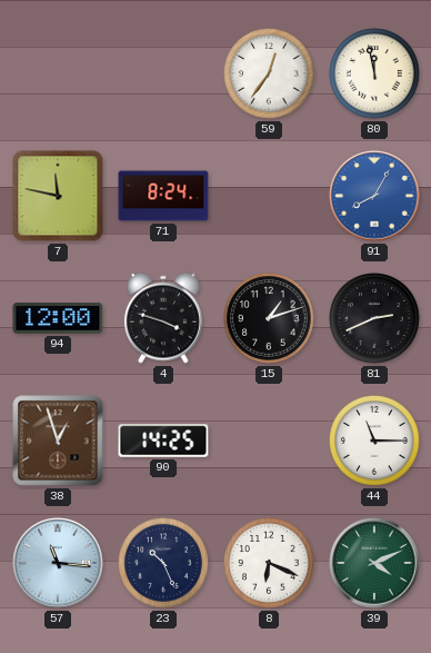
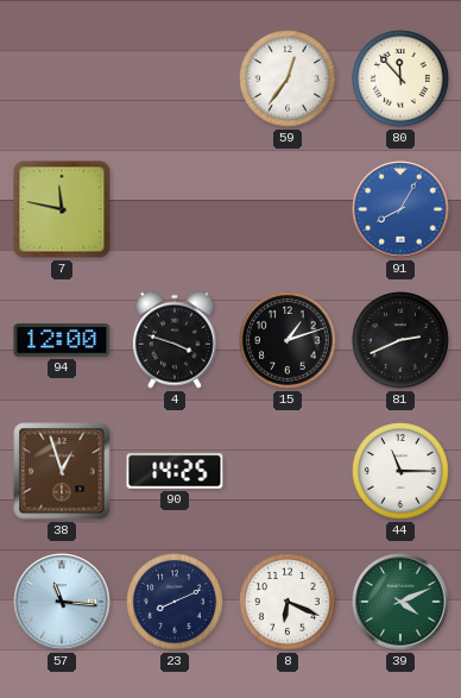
80: 11:58 -> 11:53
71: 8:24 -> none
23: 10:26 -> 8:11
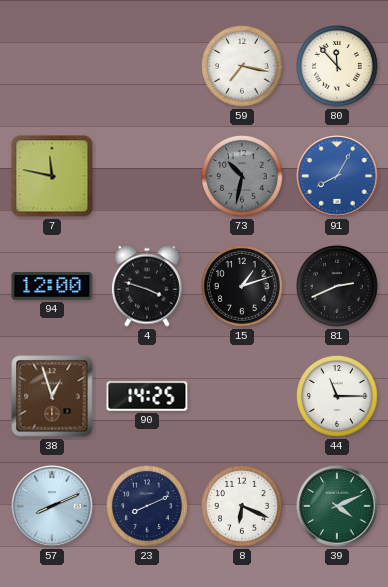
59: 12:36 -> 7:17
73: none -> 10:32
57: 11:16 -> 8:11
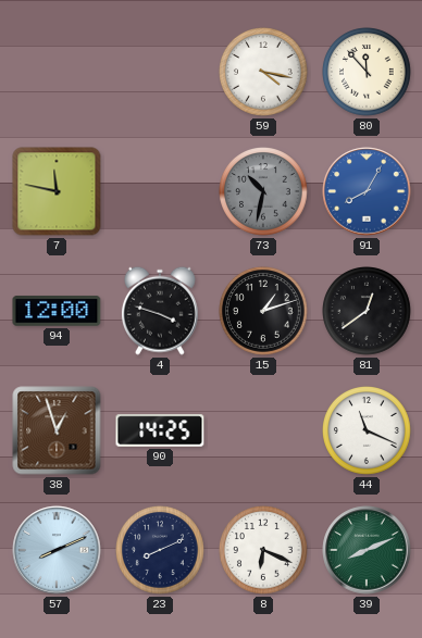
59: 7:17 -> 4:17
81: 2:41 -> 12:39
44: 11:15 -> 11:19
39: 4:11 -> 8:11
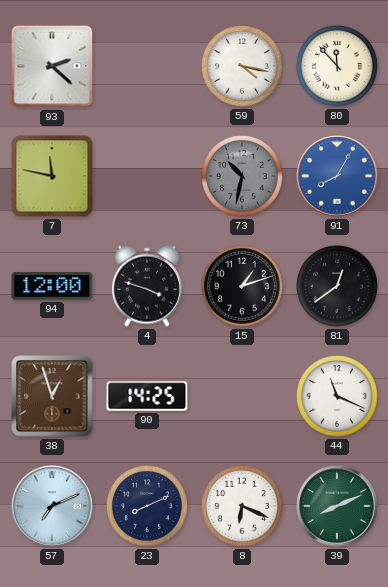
93: none -> 2:22
57: 8:11 -> 7:11
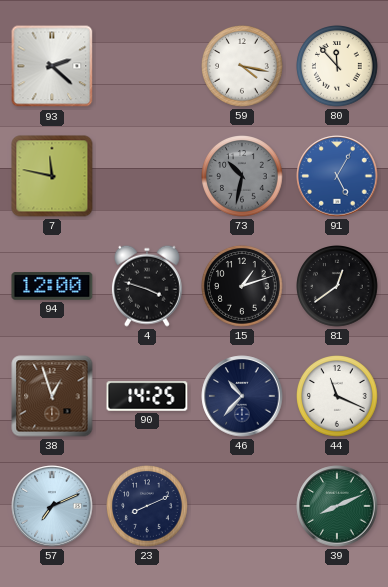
91: 8:05 -> 5:05
46: none -> 10:37
8: 6:19 -> none
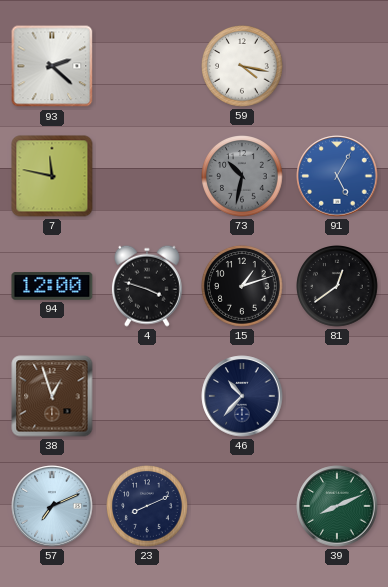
80: 11:53 -> none
90: 14:25 -> none
44: 11:19 -> none
